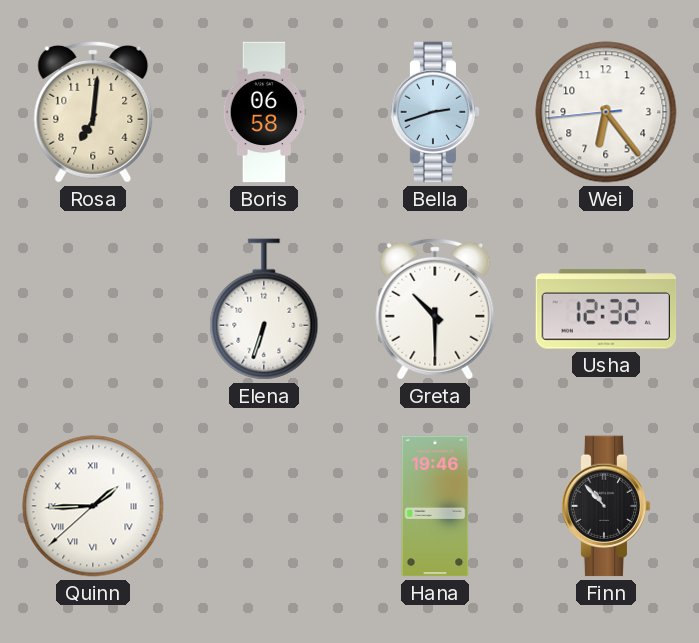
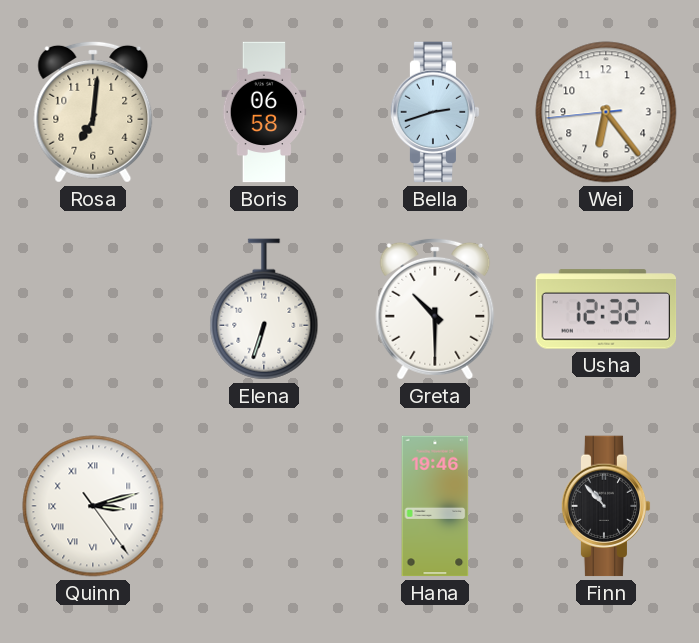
Quinn: 1:44 -> 3:12
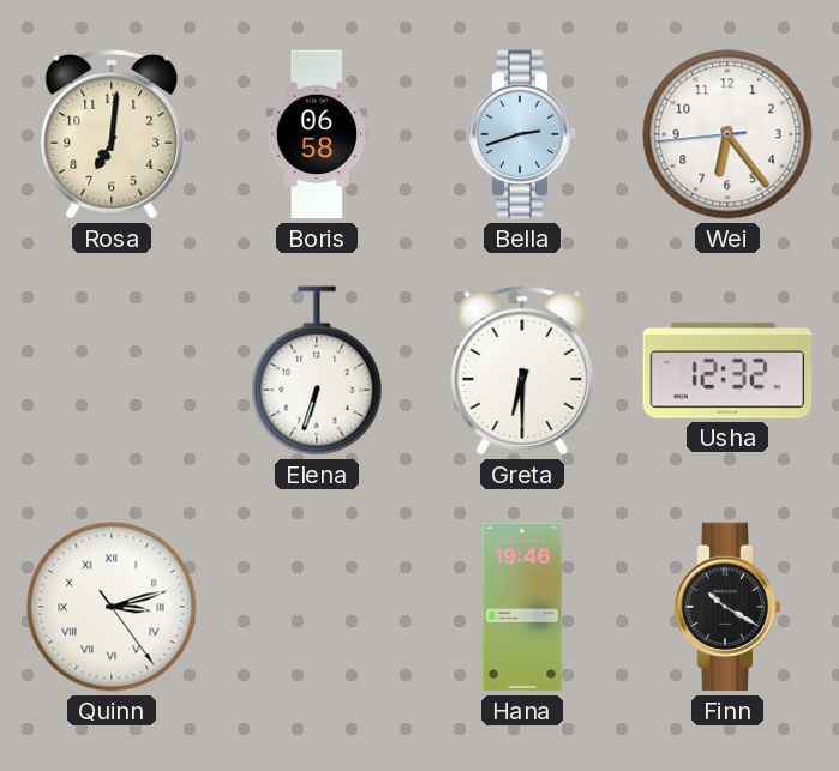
Greta: 10:30 -> 6:30
Finn: 10:53 -> 10:20
